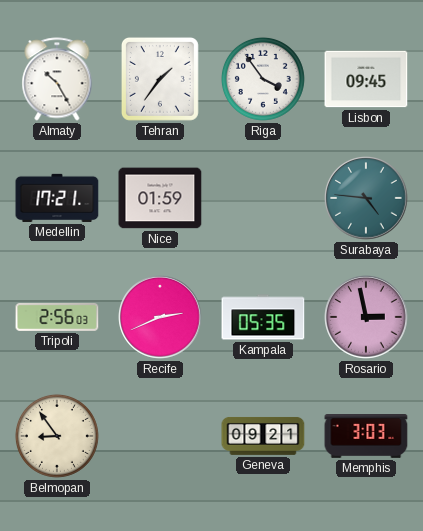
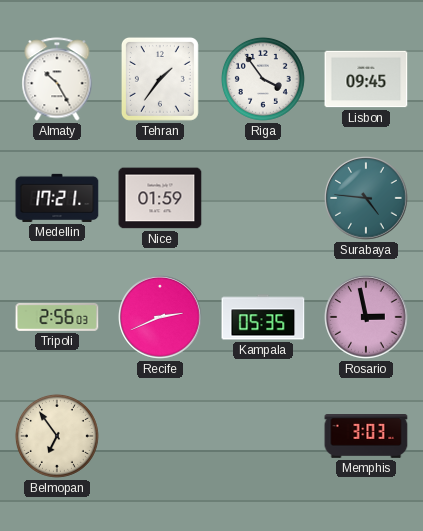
Belmopan: 8:54 -> 6:54
Geneva: 09:21 -> none
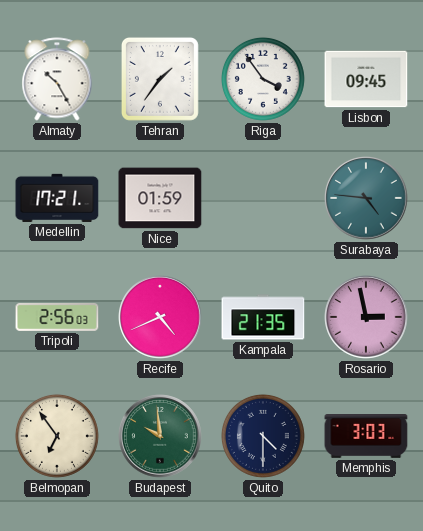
Recife: 2:41 -> 4:41
Kampala: 05:35 -> 21:35
Budapest: none -> 9:59
Quito: none -> 4:30
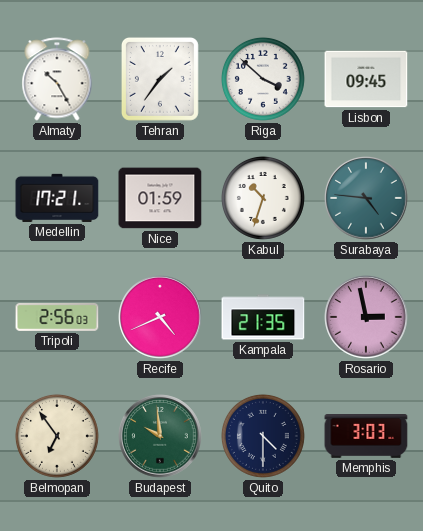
Riga: 3:54 -> 3:52
Kabul: none -> 10:33
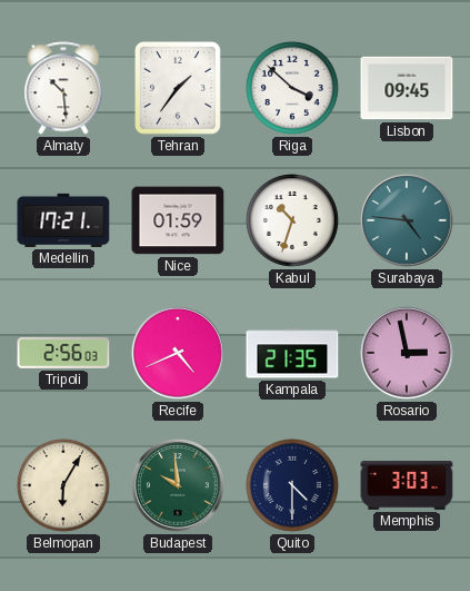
Almaty: 10:25 -> 10:29
Belmopan: 6:54 -> 6:05
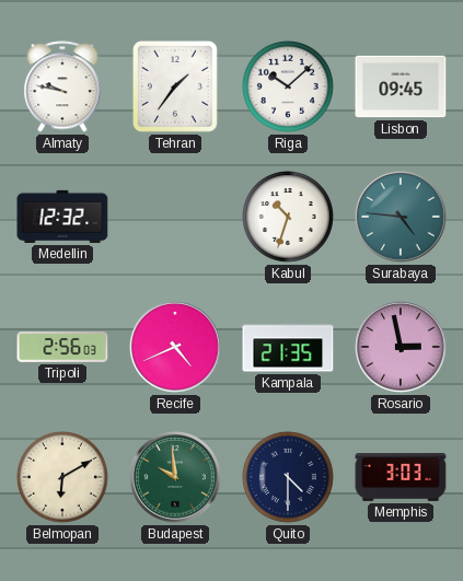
Almaty: 10:29 -> 9:47
Riga: 3:52 -> 10:08
Medellin: 17:21 -> 12:32
Nice: 01:59 -> none
Belmopan: 6:05 -> 6:10
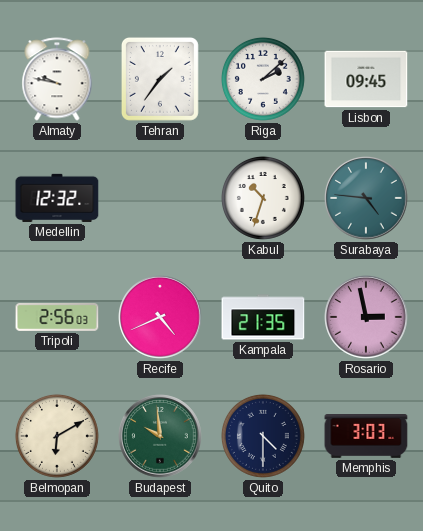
Riga: 10:08 -> 2:08
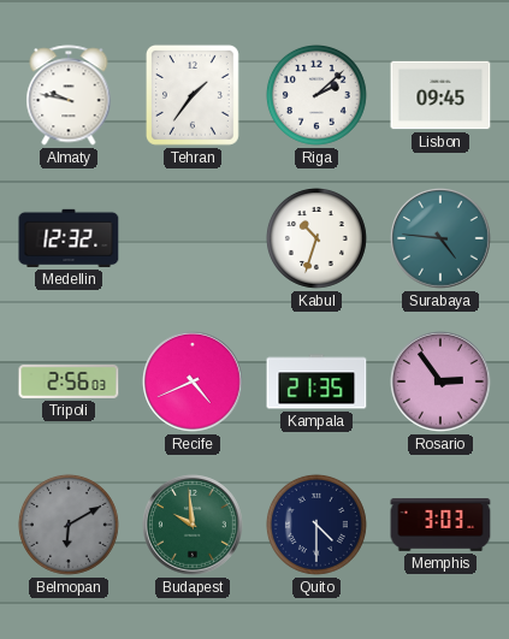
Rosario: 2:58 -> 2:54
Belmopan dial: cream -> grey
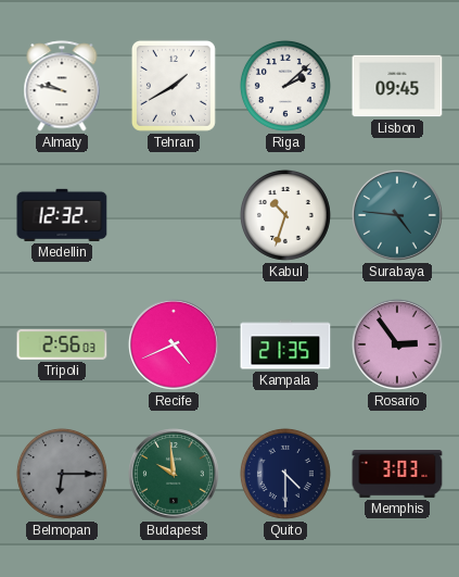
Tehran: 1:36 -> 1:40
Belmopan: 6:10 -> 6:15
